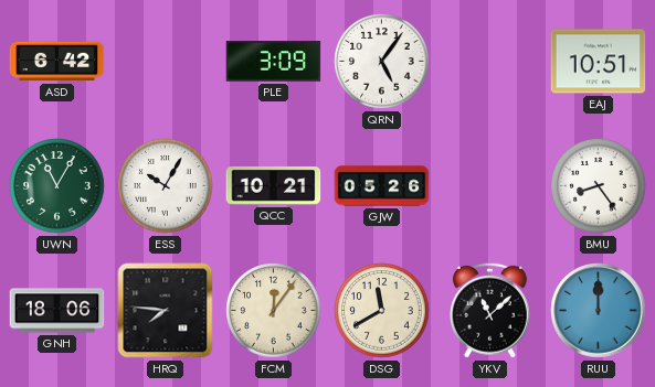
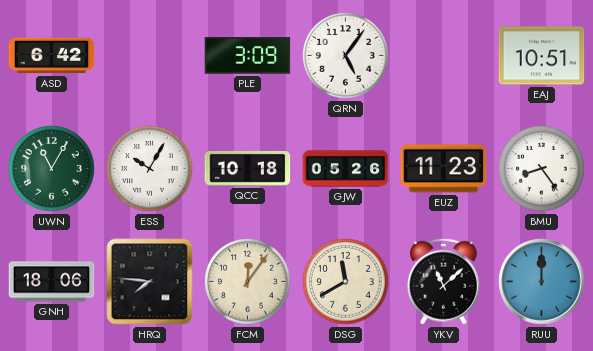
QCC: 10:21 -> 10:18
EUZ: none -> 11:23
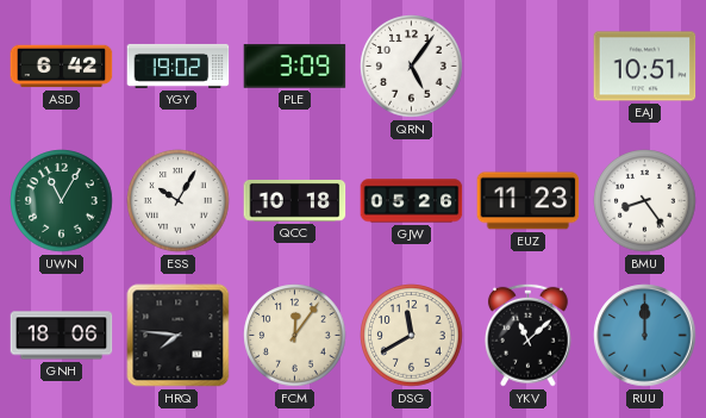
YGY: none -> 19:02
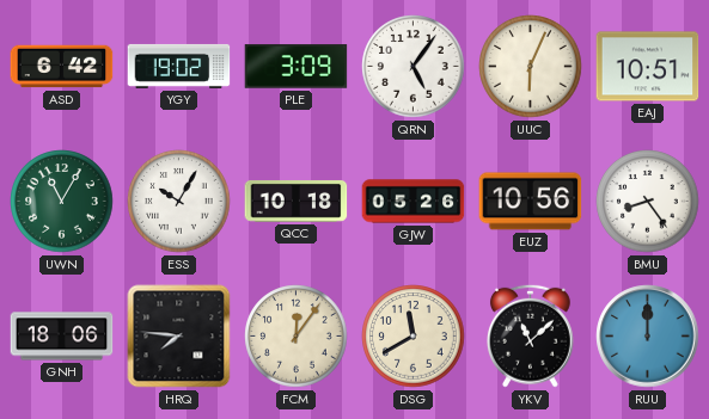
UUC: none -> 6:04
EUZ: 11:23 -> 10:56
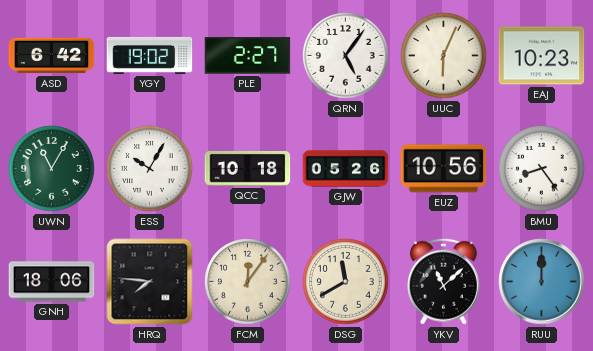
PLE: 3:09 -> 2:27
EAJ: 10:51 -> 10:23
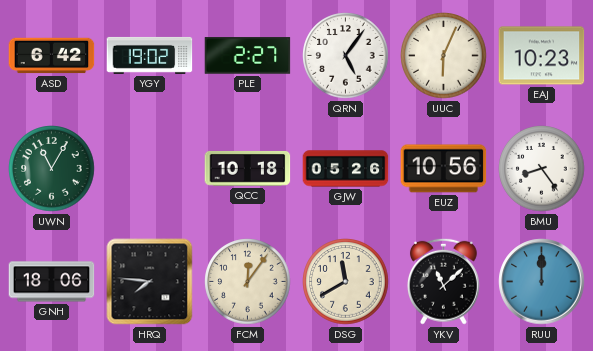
ESS: 10:05 -> none
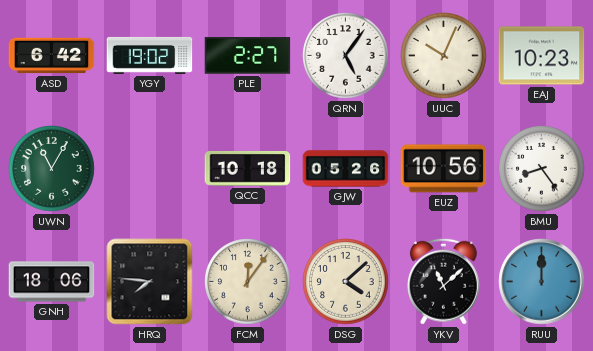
UUC: 6:04 -> 10:04
DSG: 11:40 -> 4:08
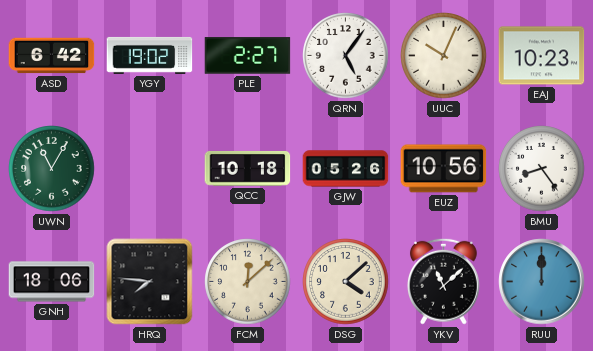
FCM: 12:06 -> 12:08
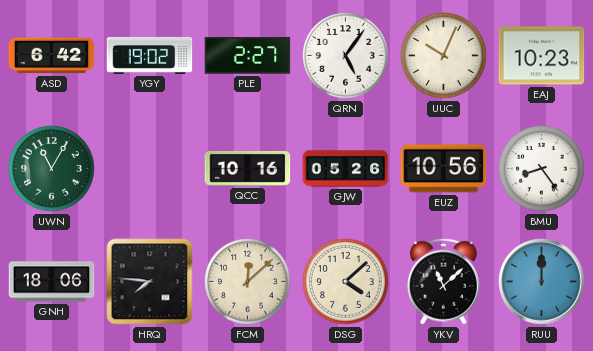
QCC: 10:18 -> 10:16
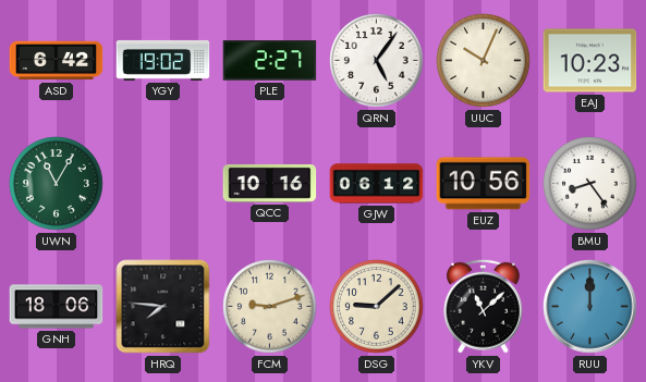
GJW: 05:26 -> 06:12
FCM: 12:08 -> 9:12
DSG: 4:08 -> 9:08
